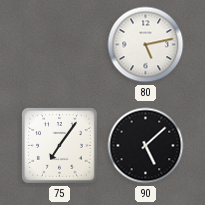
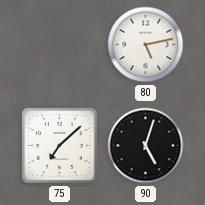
75: 7:06 -> 7:08
90: 5:08 -> 5:03
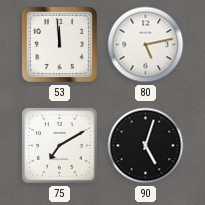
53: none -> 11:59
75: 7:08 -> 7:10
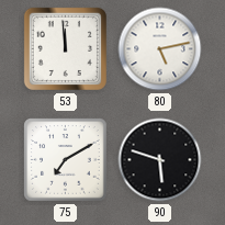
90: 5:03 -> 5:48
